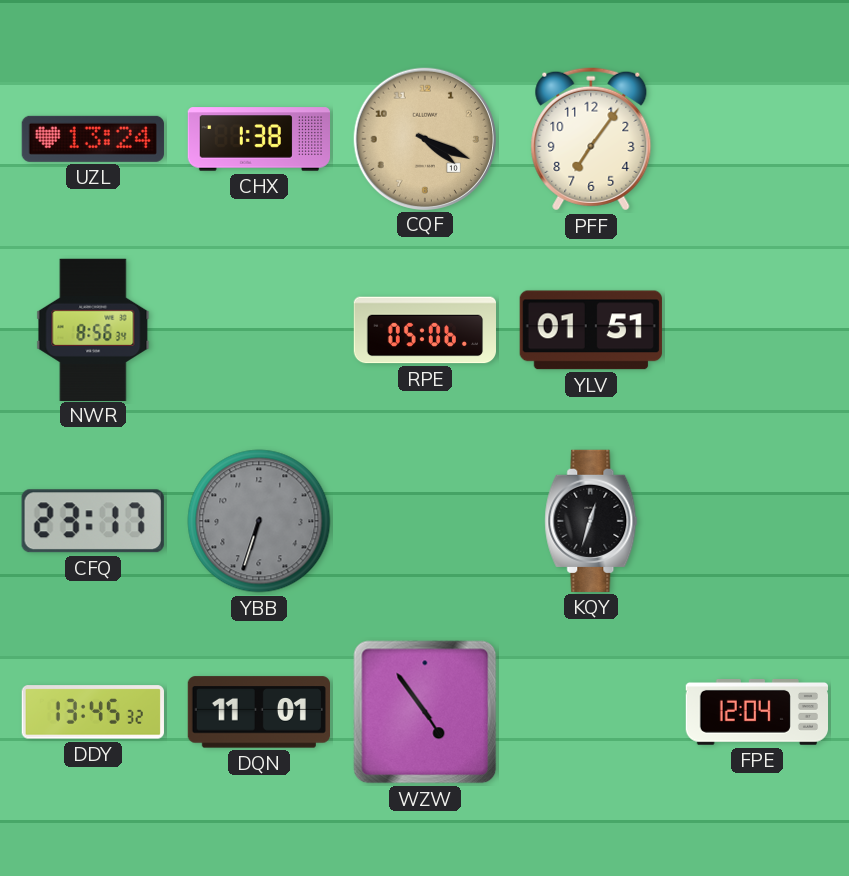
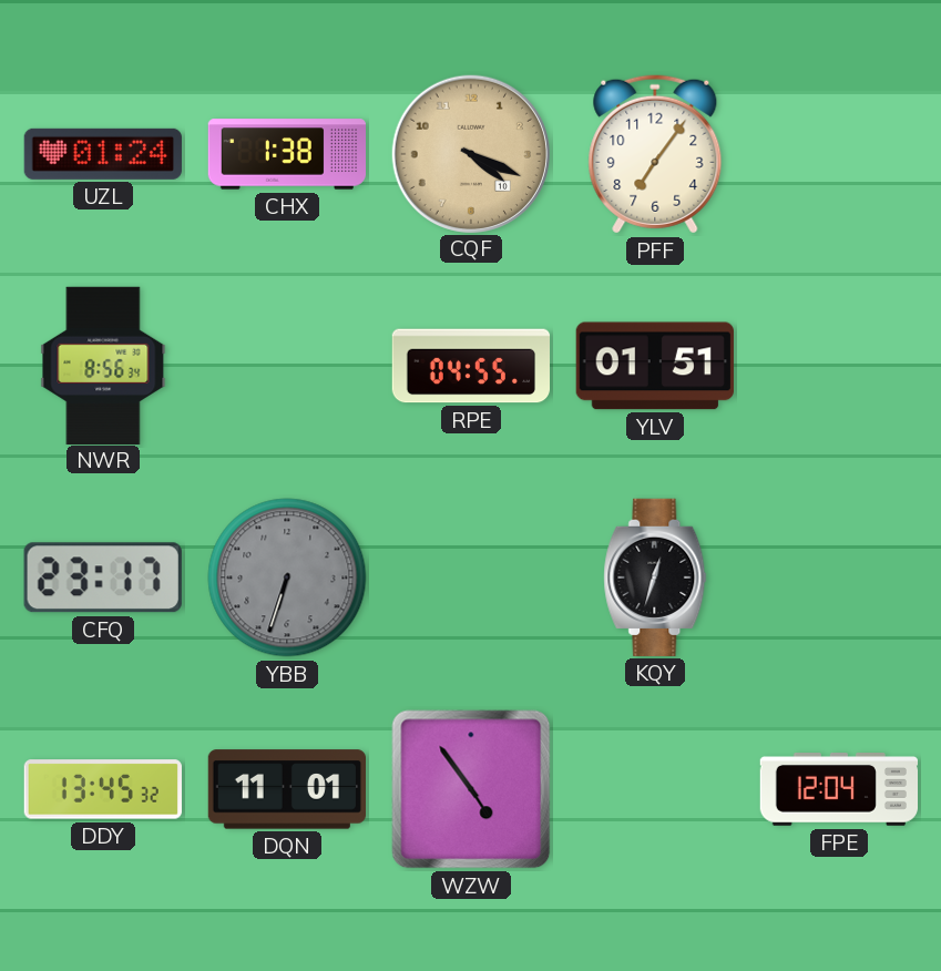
UZL: 13:24 -> 01:24
RPE: 05:06 -> 04:55
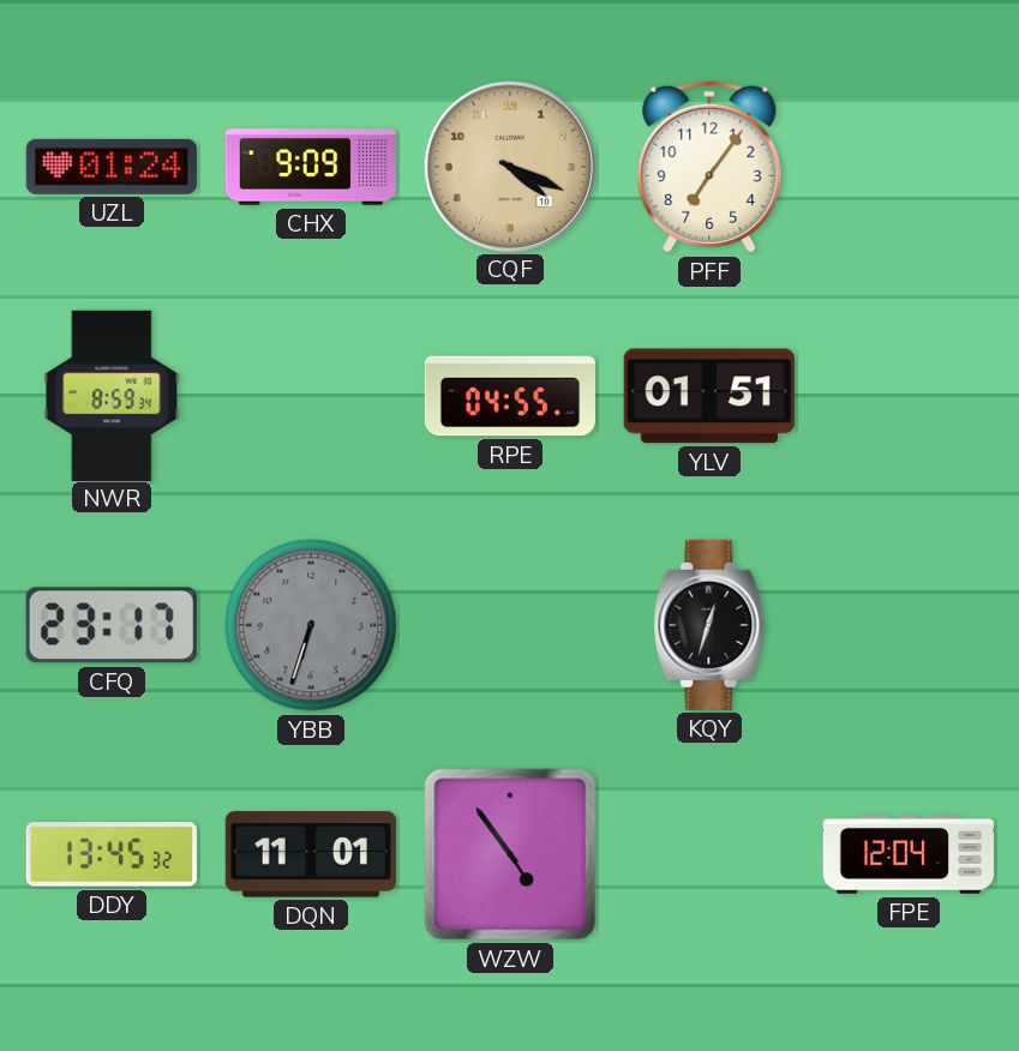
CHX: 1:38 -> 9:09
NWR: 8:56 -> 8:59
